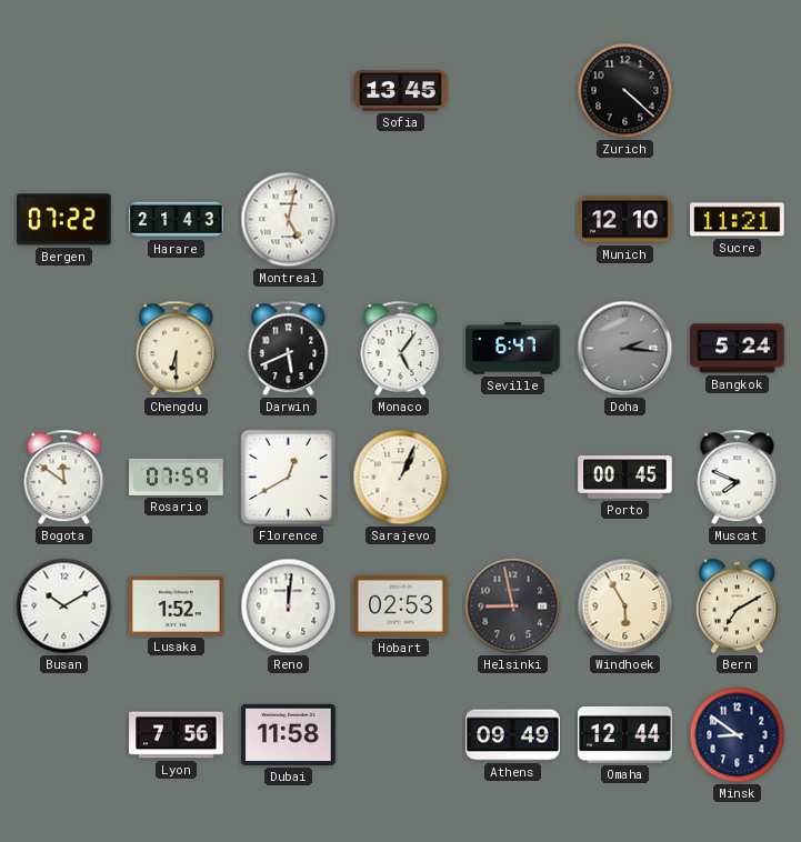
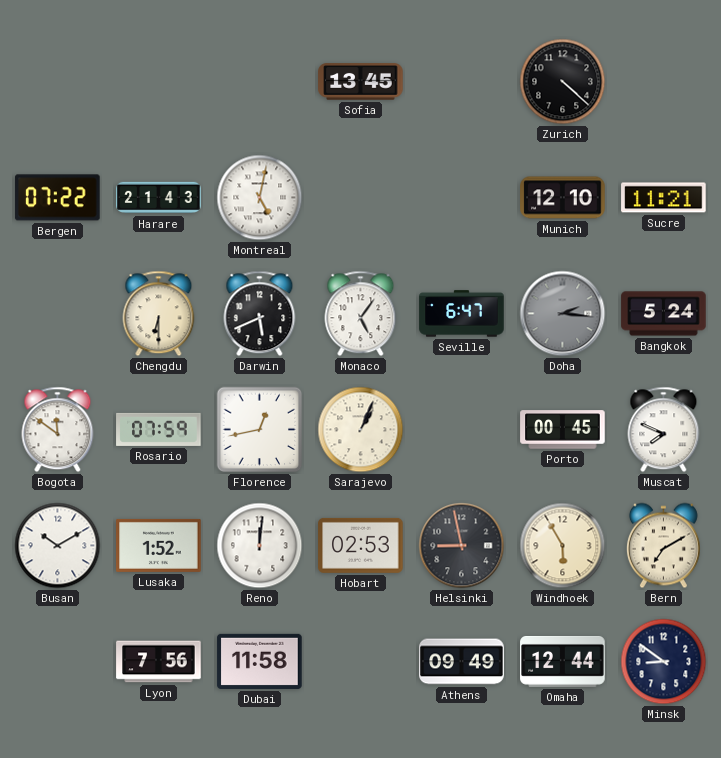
Florence: 12:40 -> 12:43
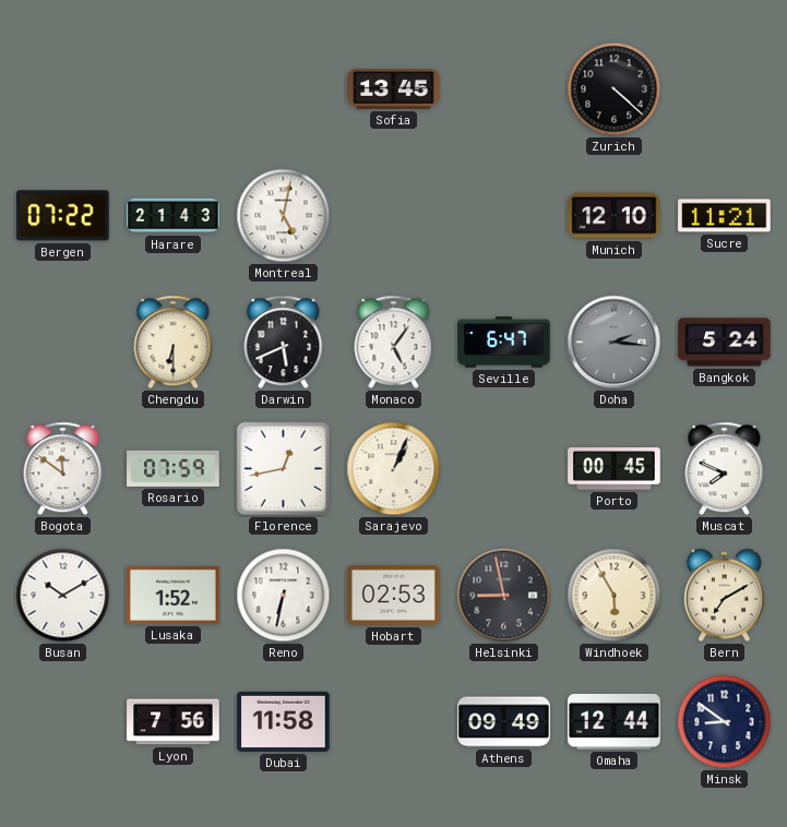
Reno: 12:01 -> 6:32
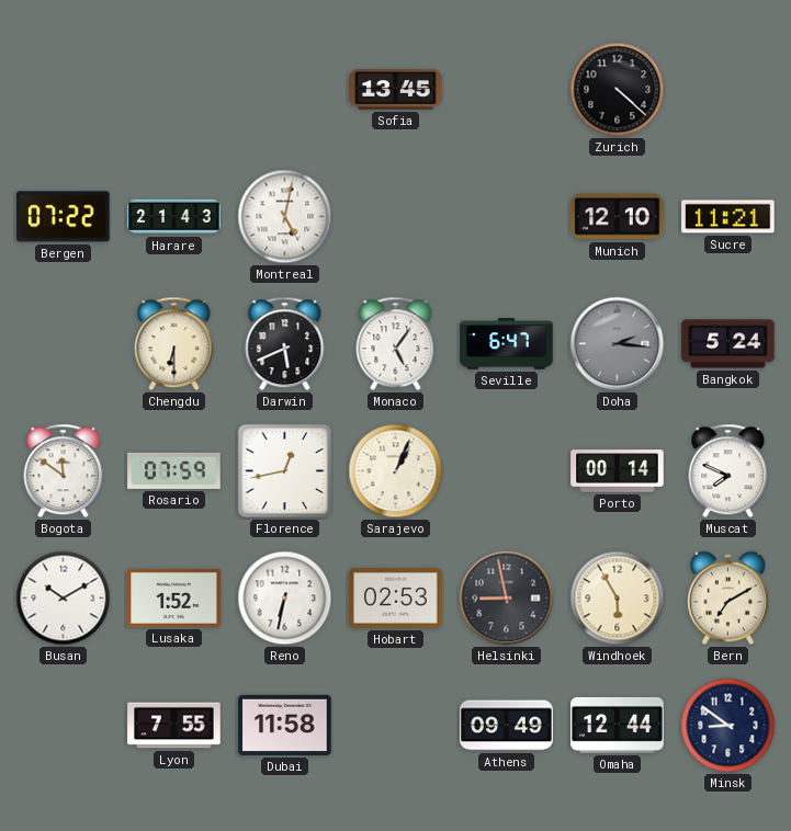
Porto: 00:45 -> 00:14
Lyon: 7:56 -> 7:55
